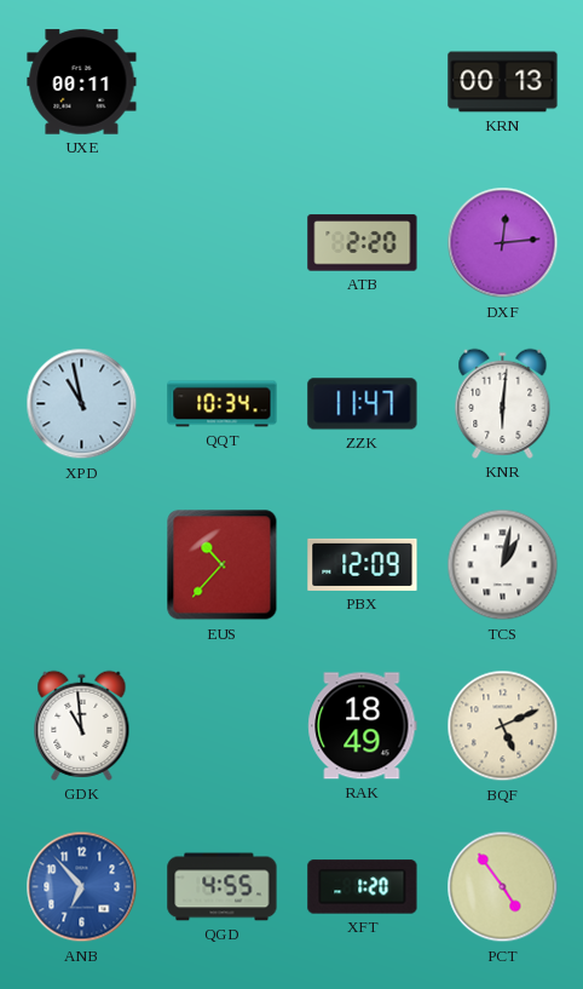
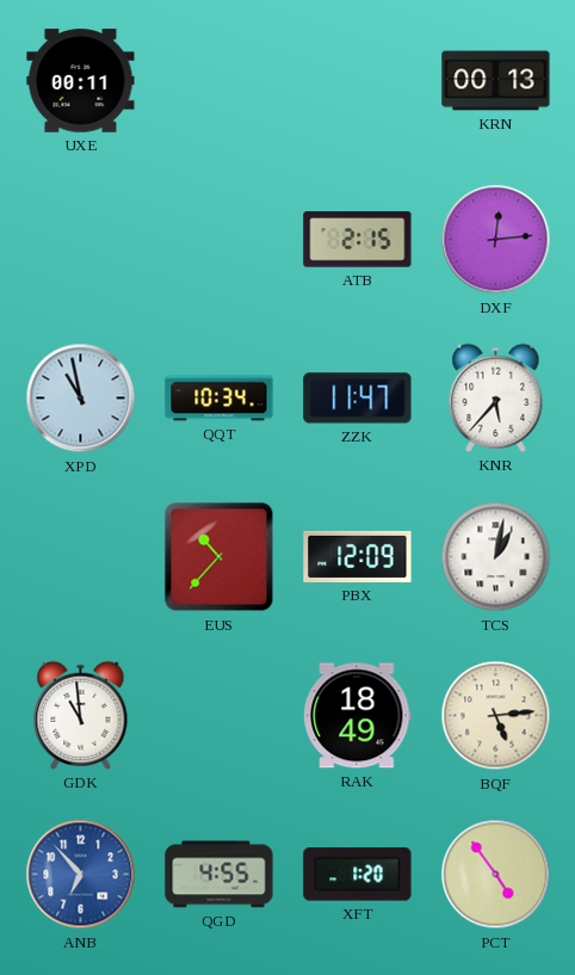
ATB: 2:20 -> 2:15
KNR: 6:01 -> 5:37
BQF: 5:11 -> 5:14
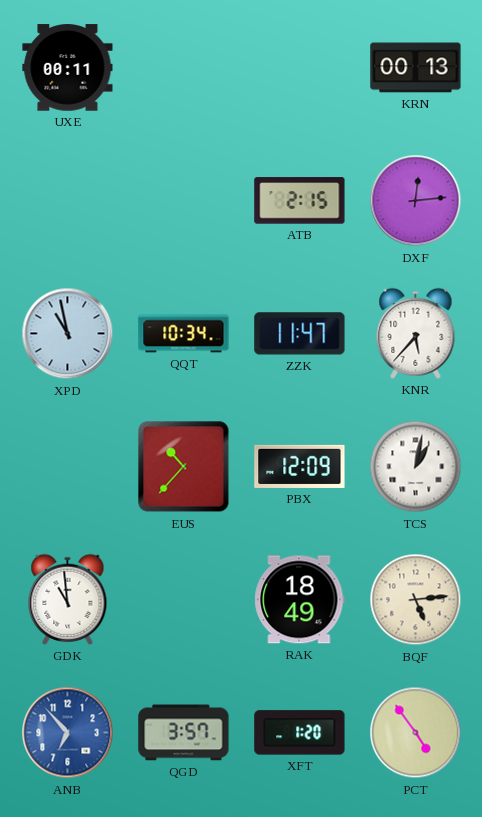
QGD: 4:55 -> 3:57
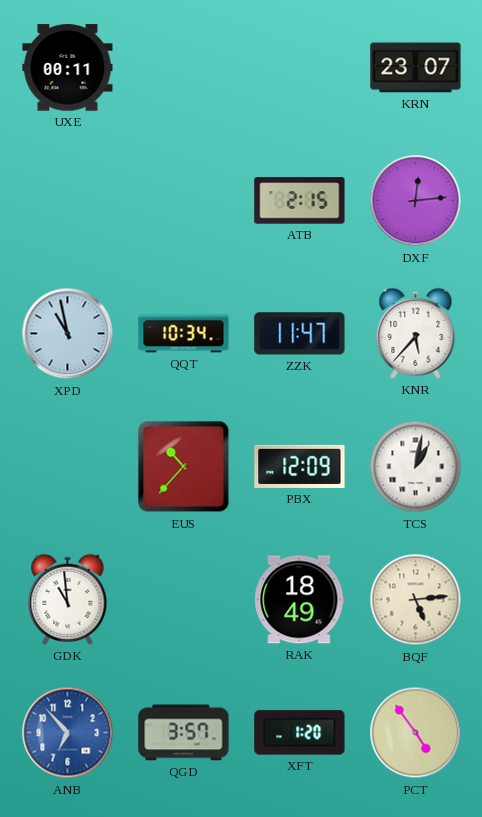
KRN: 00:13 -> 23:07
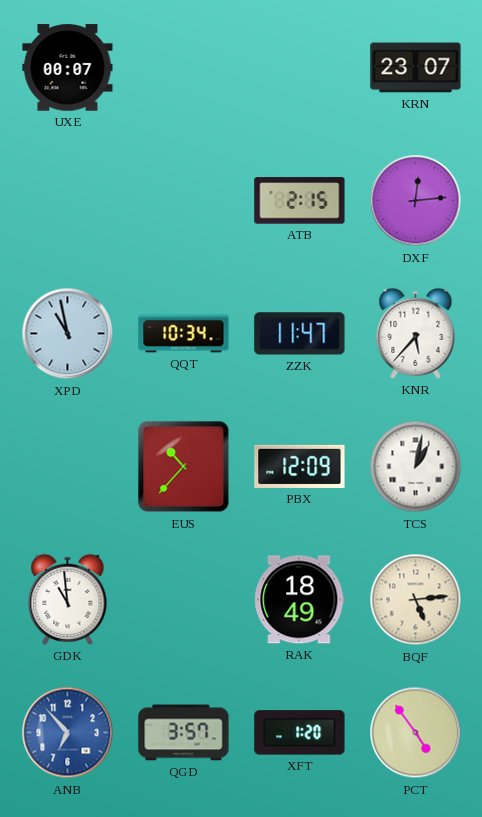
UXE: 00:11 -> 00:07
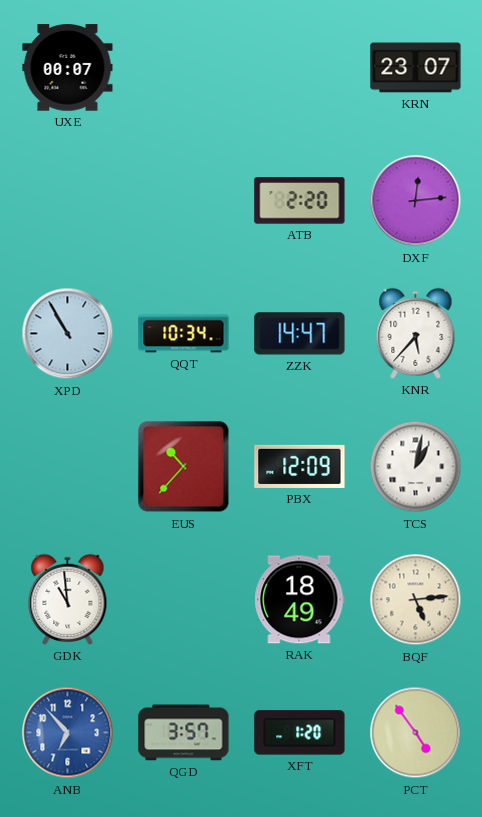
ATB: 2:15 -> 2:20
XPD: 10:58 -> 10:55
ZZK: 11:47 -> 14:47
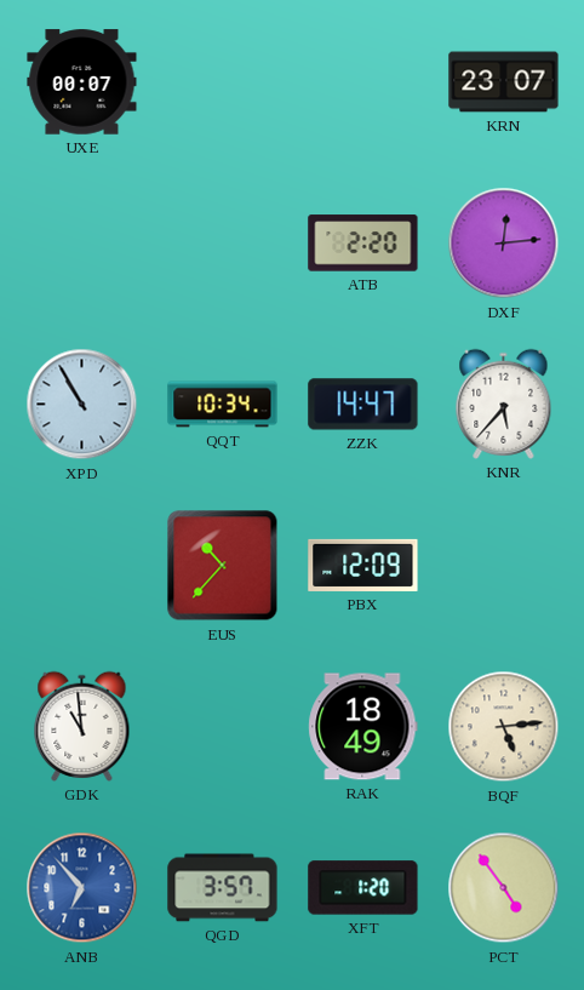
TCS: 1:02 -> none
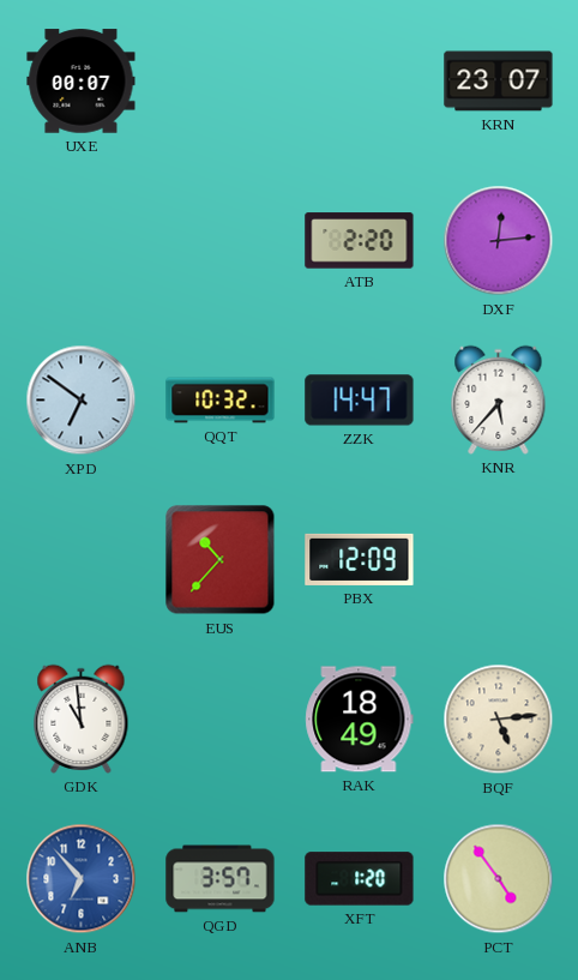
XPD: 10:55 -> 6:51
QQT: 10:34 -> 10:32
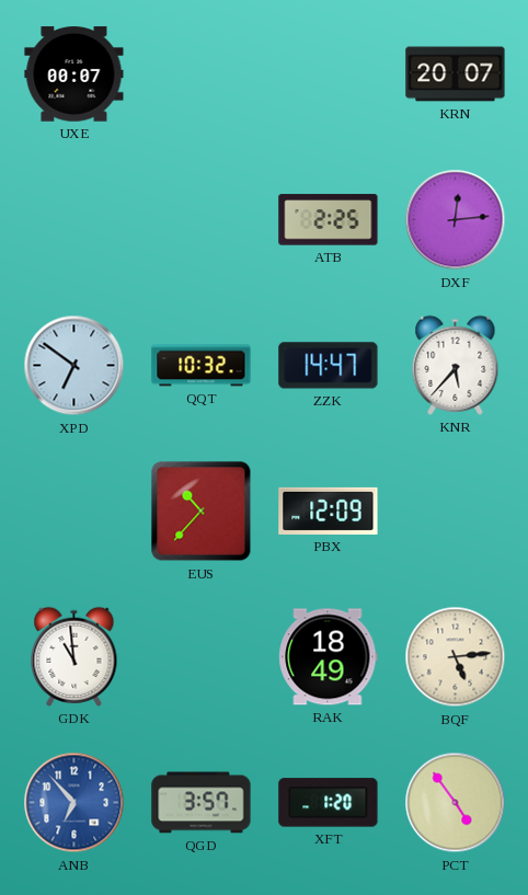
KRN: 23:07 -> 20:07
ATB: 2:20 -> 2:25
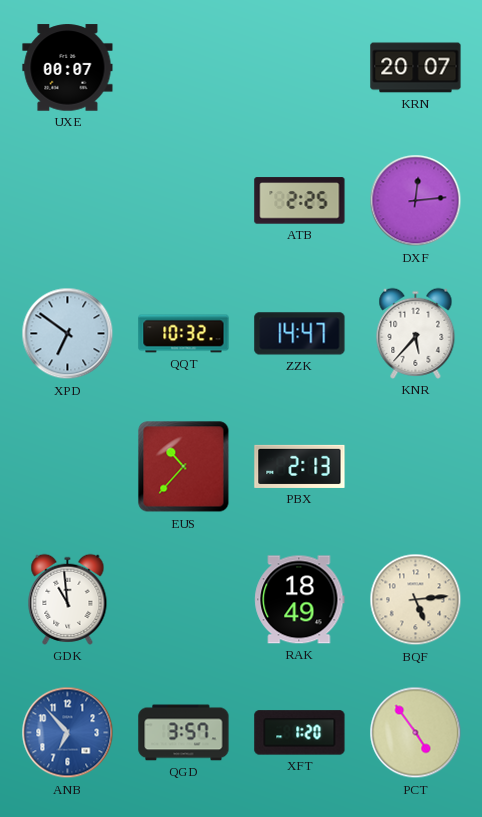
PBX: 12:09 -> 2:13
